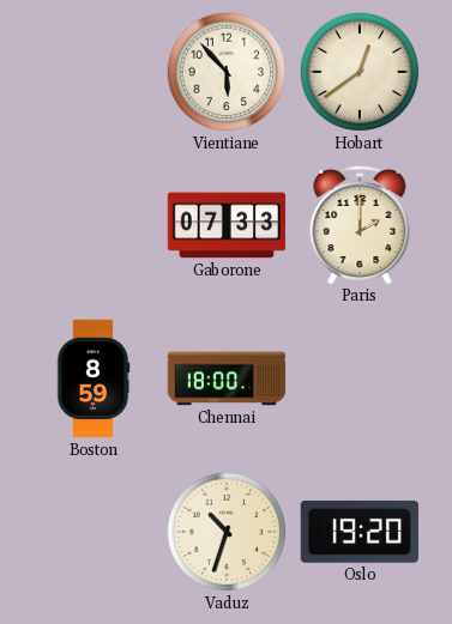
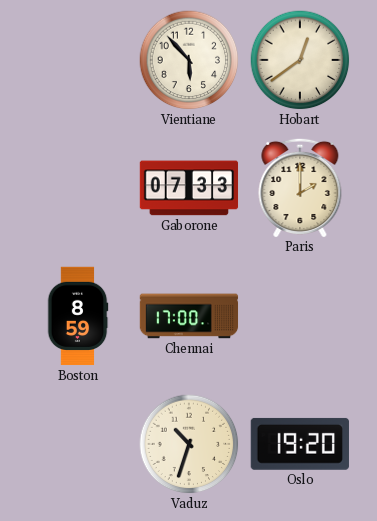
Chennai: 18:00 -> 17:00
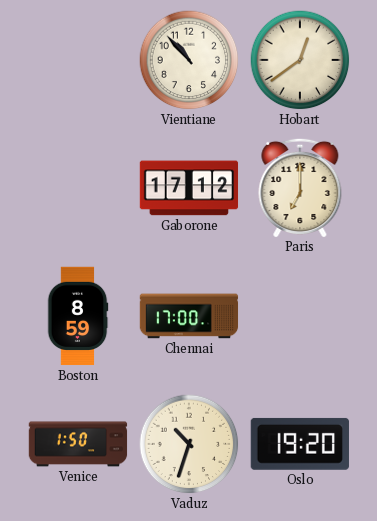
Vientiane: 5:53 -> 10:53
Gaborone: 07:33 -> 17:12
Paris: 2:00 -> 7:00
Venice: none -> 1:50
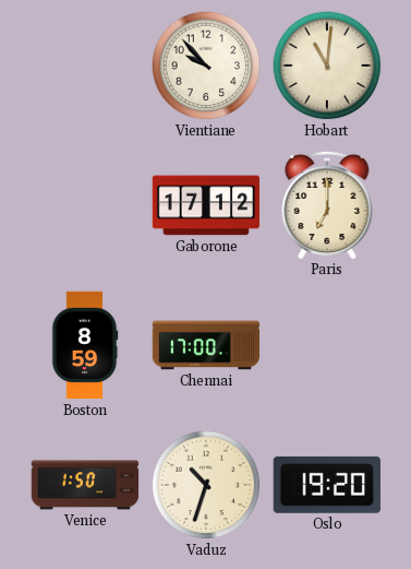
Vientiane: 10:53 -> 9:53
Hobart: 12:39 -> 11:01
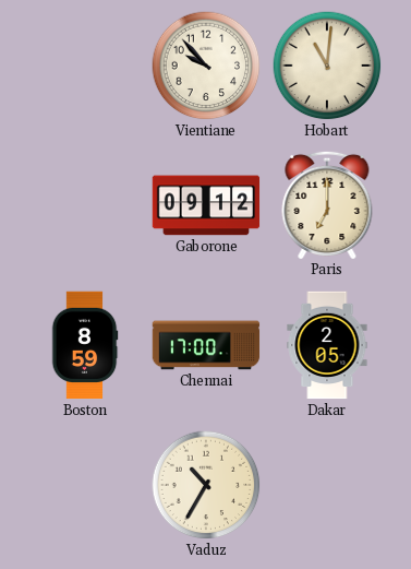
Gaborone: 17:12 -> 09:12
Dakar: none -> 2:05
Venice: 1:50 -> none
Vaduz: 10:33 -> 10:35
Oslo: 19:20 -> none
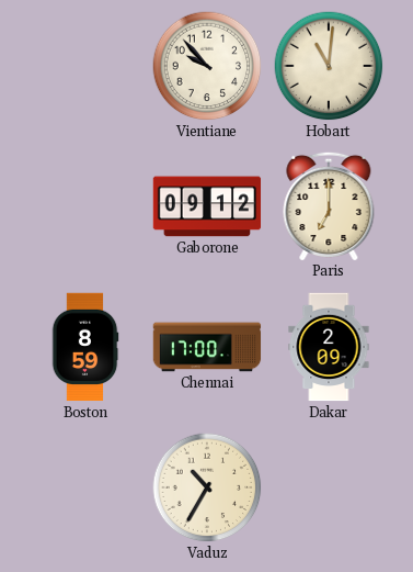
Dakar: 2:05 -> 2:09
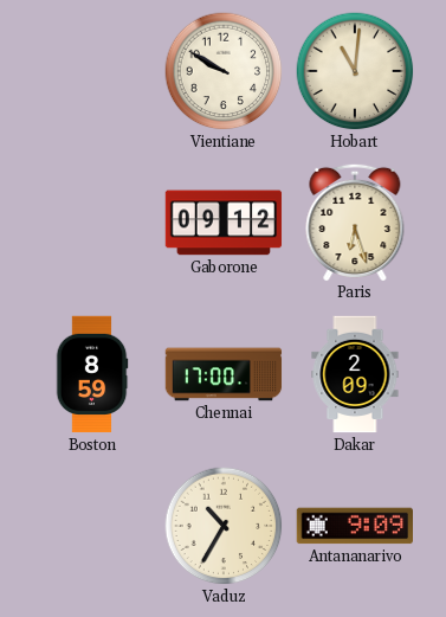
Vientiane: 9:53 -> 9:50
Paris: 7:00 -> 6:27
Antananarivo: none -> 9:09
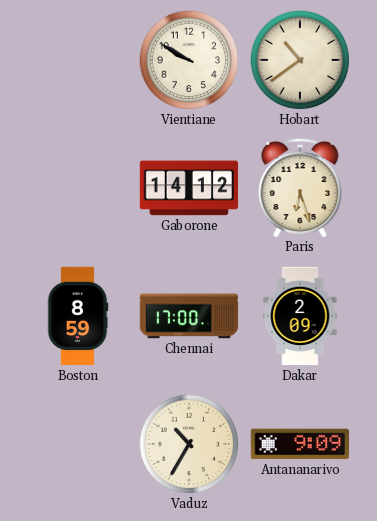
Hobart: 11:01 -> 10:39
Gaborone: 09:12 -> 14:12
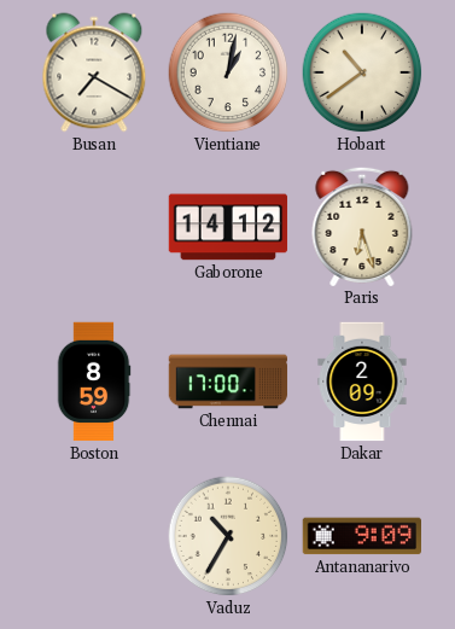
Busan: none -> 7:20
Vientiane: 9:50 -> 1:02
